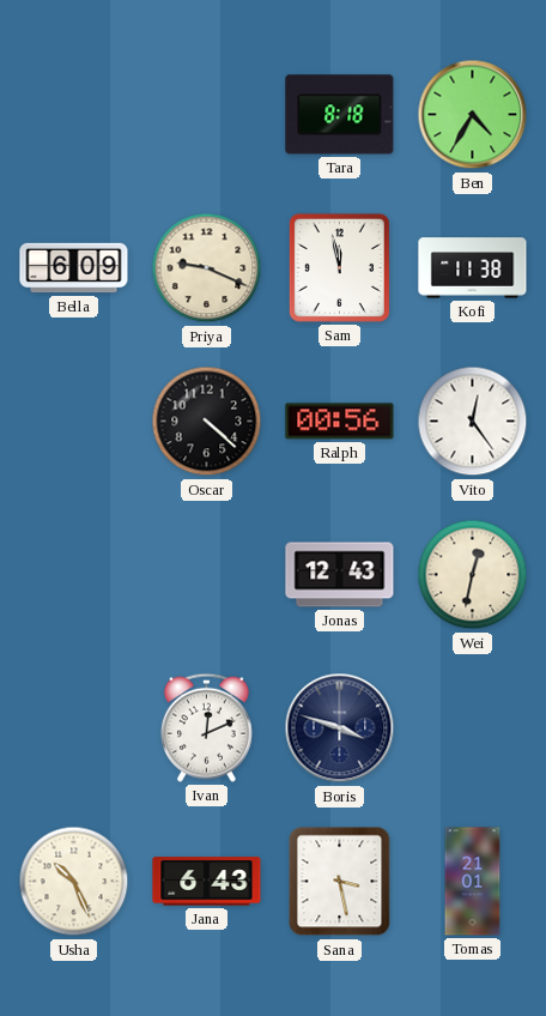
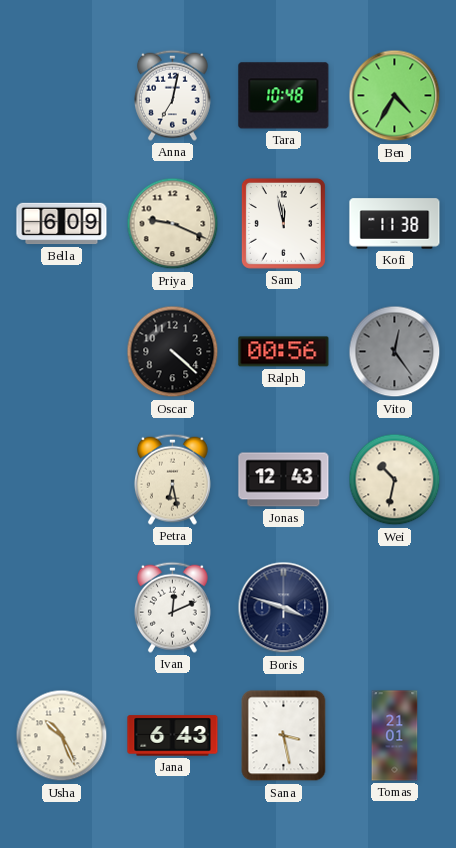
Anna: none -> 7:02
Tara: 8:18 -> 10:48
Vito dial: white -> grey
Petra: none -> 6:28
Wei: 12:32 -> 10:32
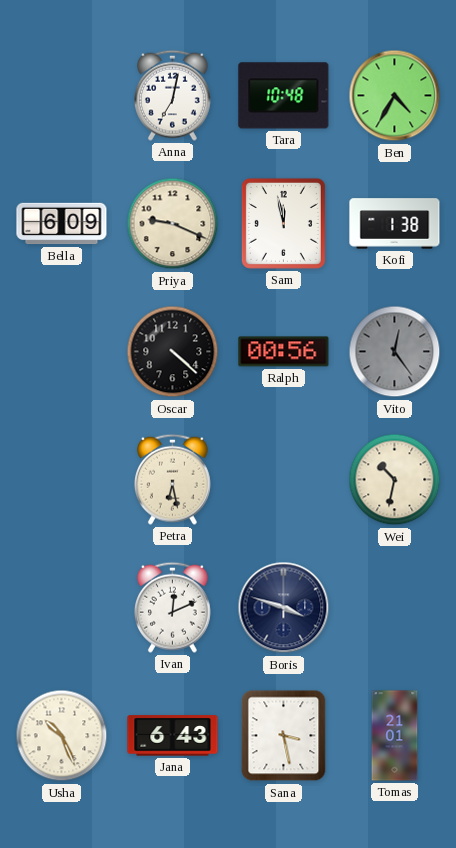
Kofi: 11:38 -> 1:38
Jonas: 12:43 -> none
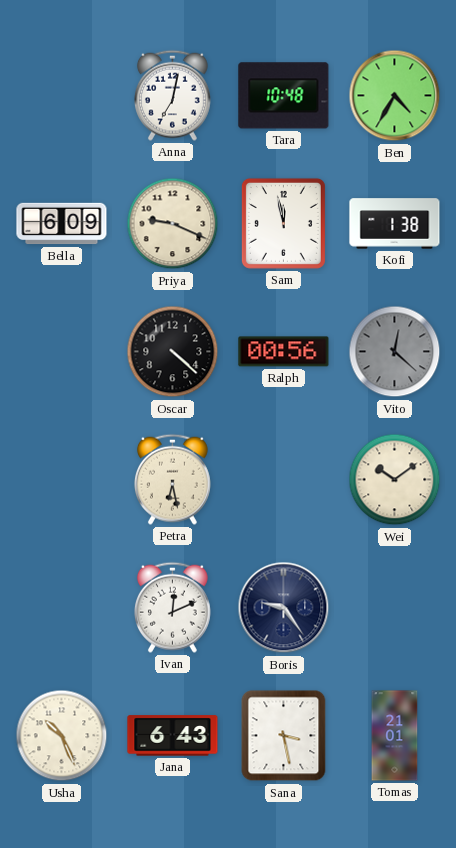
Vito: 12:24 -> 12:22
Wei: 10:32 -> 10:09
Boris: 3:48 -> 9:24
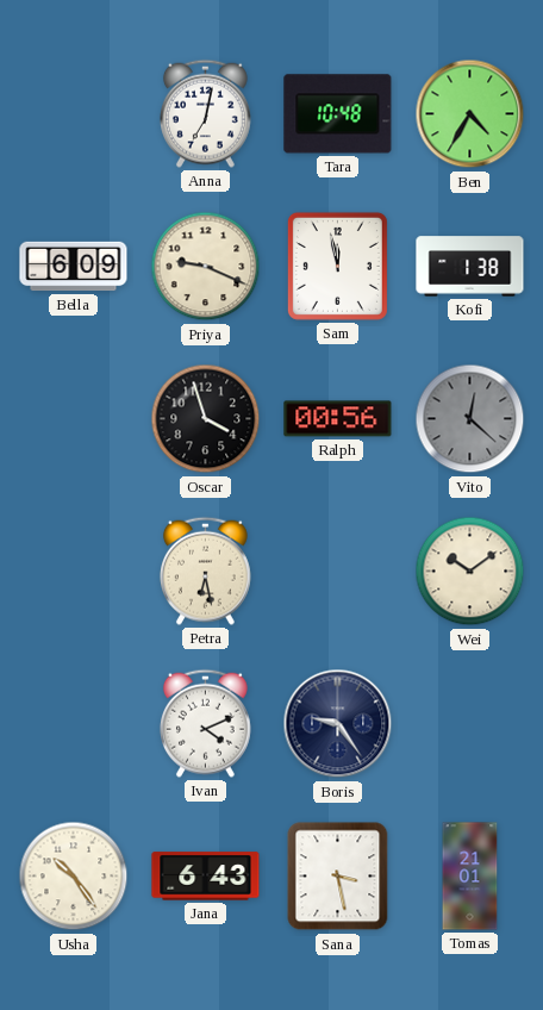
Oscar: 4:22 -> 3:57
Ivan: 12:11 -> 4:11
Usha: 10:26 -> 10:24
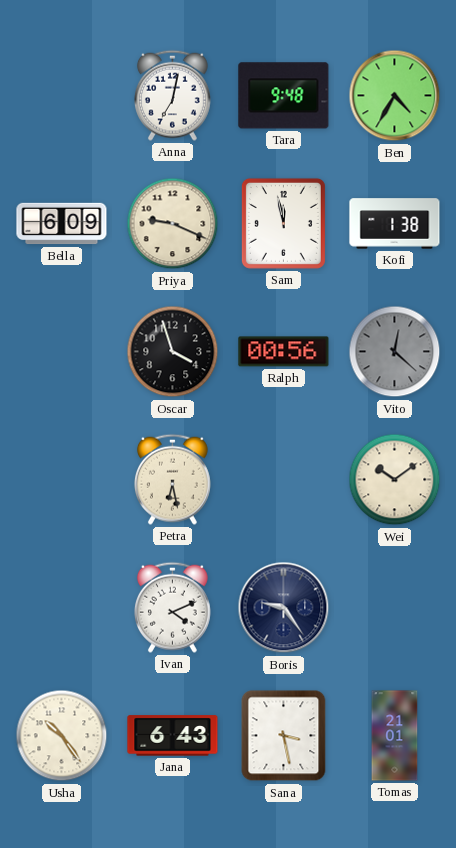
Tara: 10:48 -> 9:48
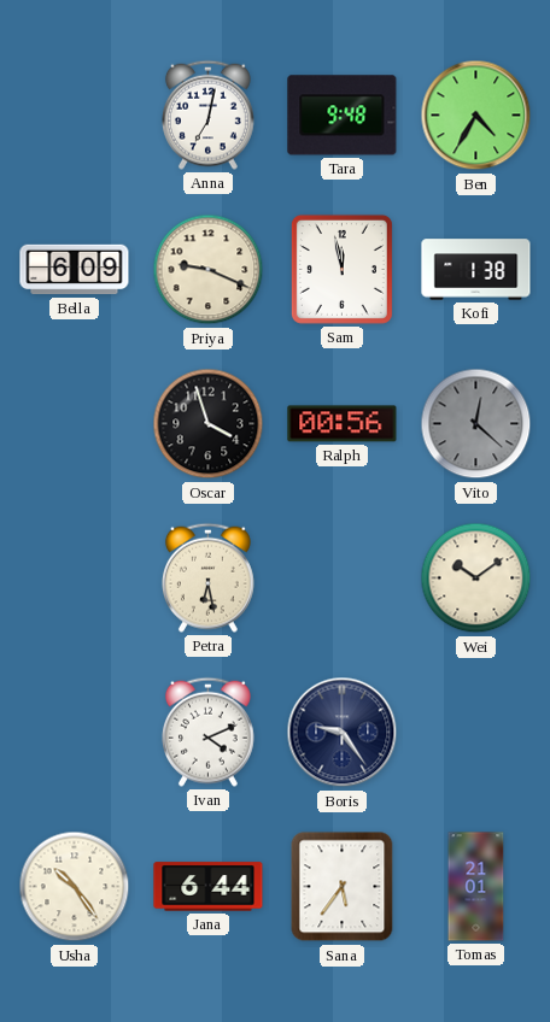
Jana: 6:43 -> 6:44
Sana: 3:28 -> 5:36
